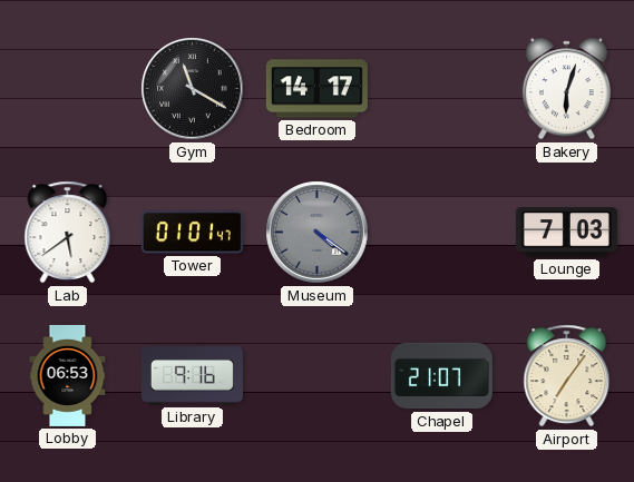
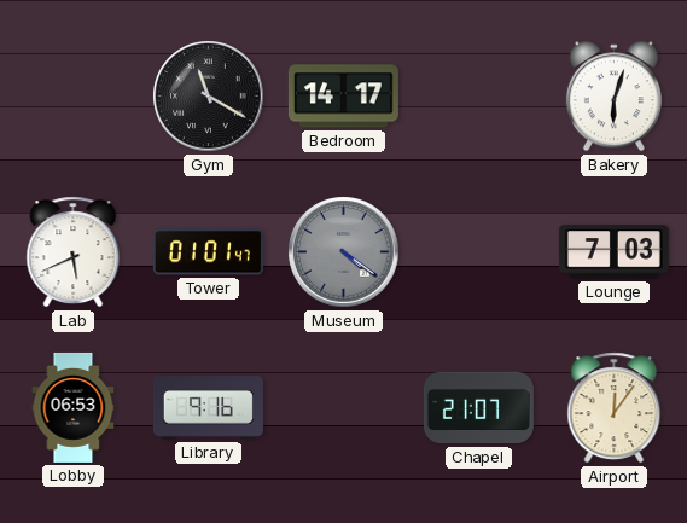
Lab: 5:39 -> 5:41
Airport: 7:06 -> 12:06
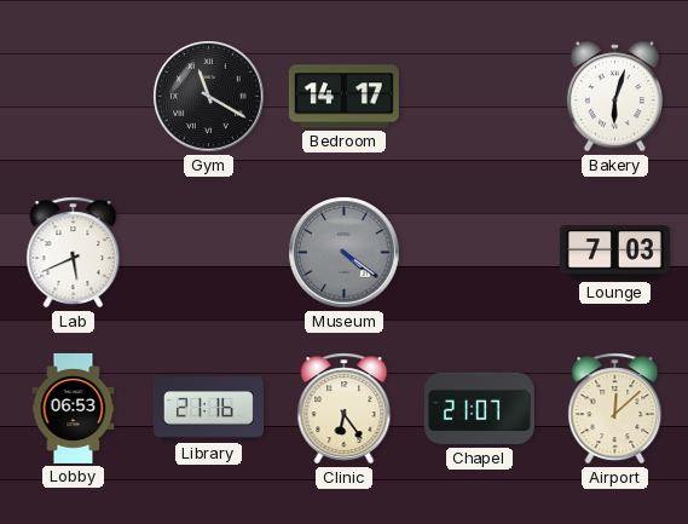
Tower: 01:01 -> none
Library: 9:16 -> 21:16
Clinic: none -> 6:24
Airport: 12:06 -> 12:08
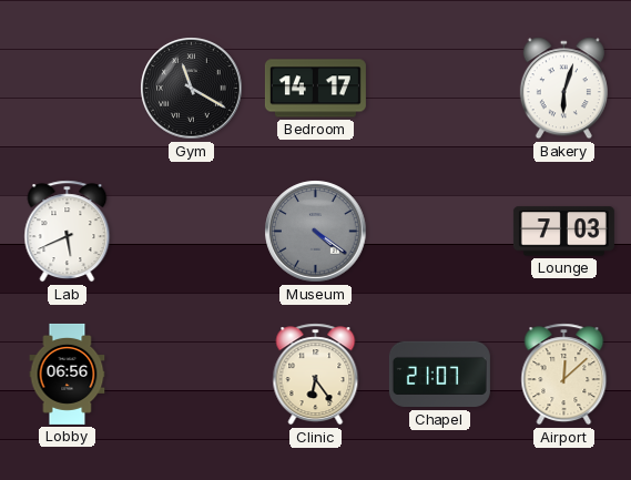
Lobby: 06:53 -> 06:56
Library: 21:16 -> none
